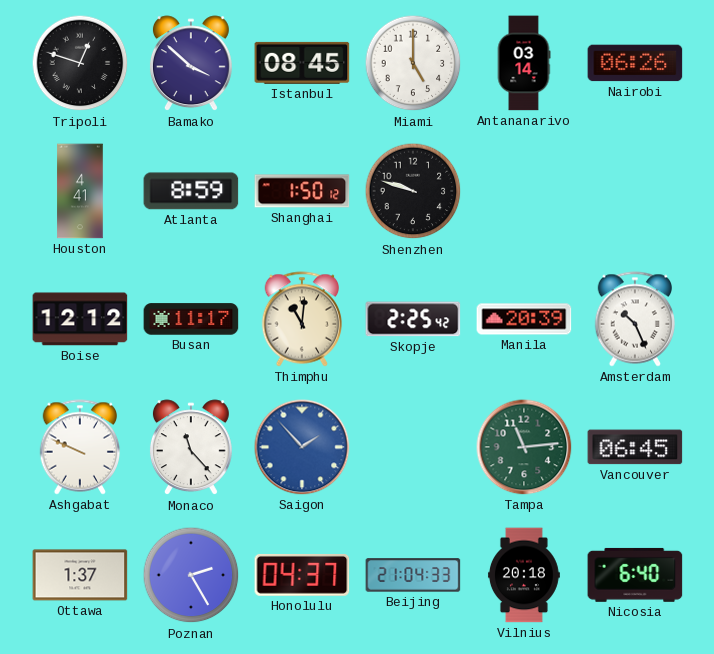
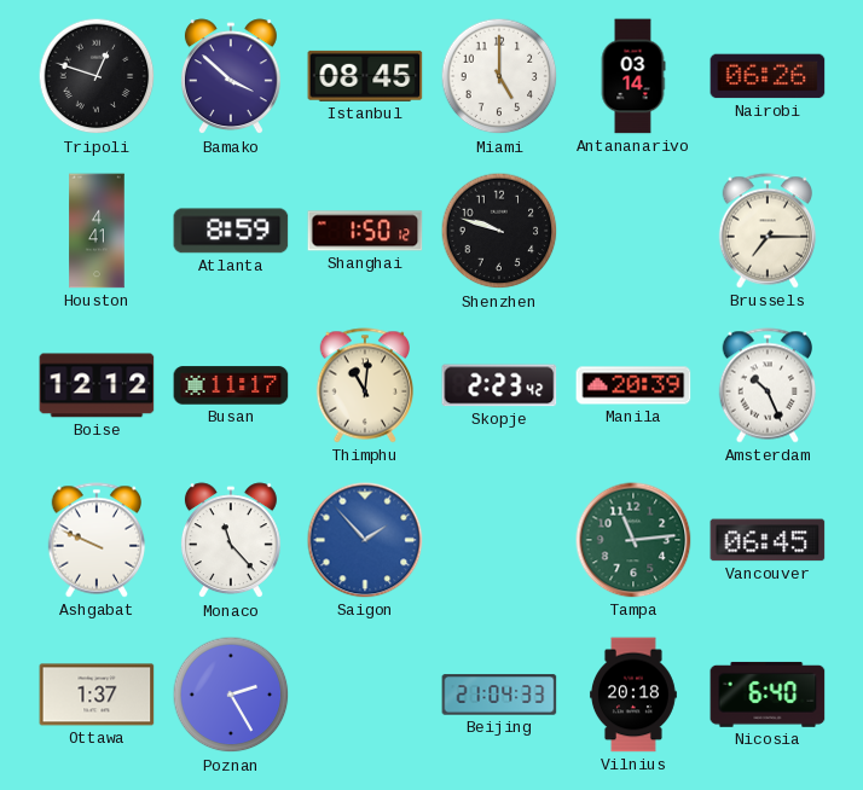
Brussels: none -> 7:15
Skopje: 2:25 -> 2:23
Honolulu: 04:37 -> none
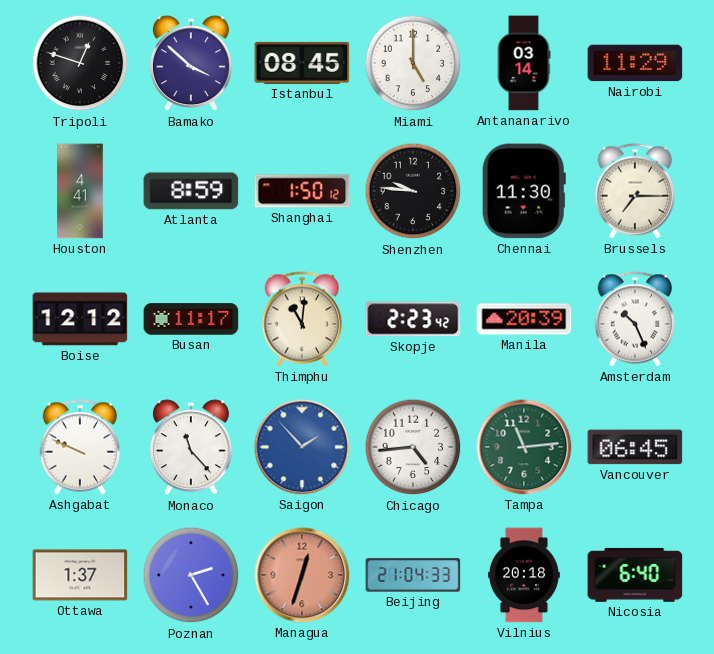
Nairobi: 06:26 -> 11:29
Shenzhen: 9:48 -> 9:46
Chennai: none -> 11:30
Chicago: none -> 4:44
Managua: none -> 12:33
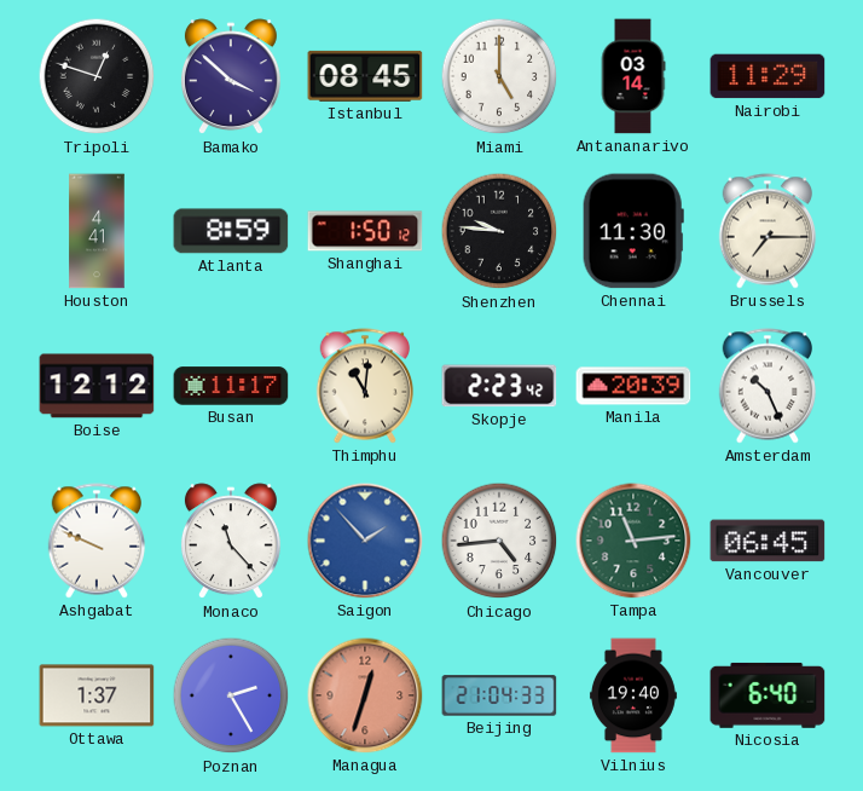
Vilnius: 20:18 -> 19:40
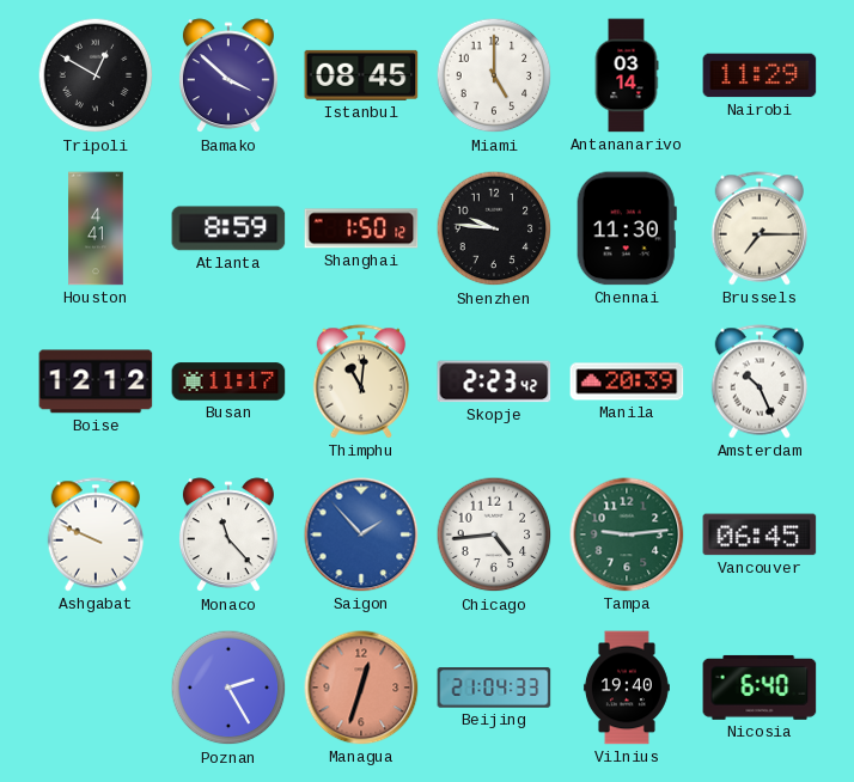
Tripoli: 12:48 -> 12:50
Tampa: 11:14 -> 9:14
Ottawa: 1:37 -> none
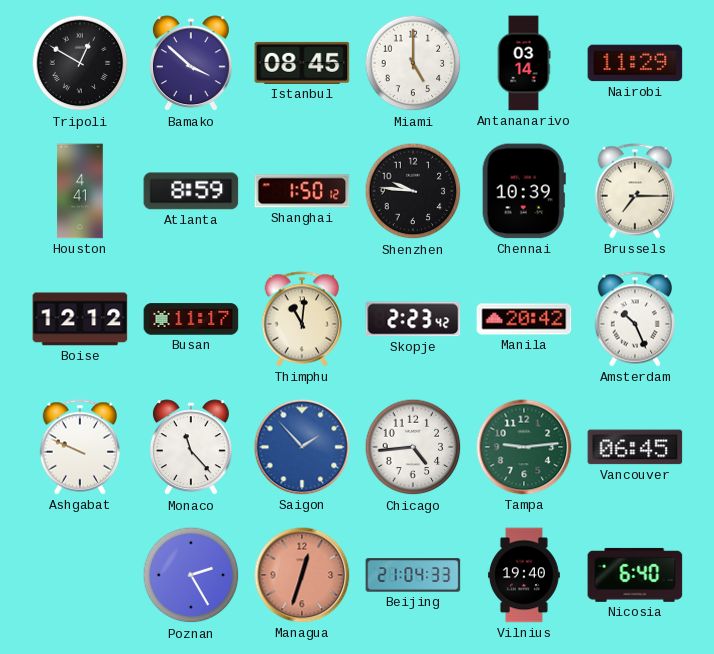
Chennai: 11:30 -> 10:39
Manila: 20:39 -> 20:42
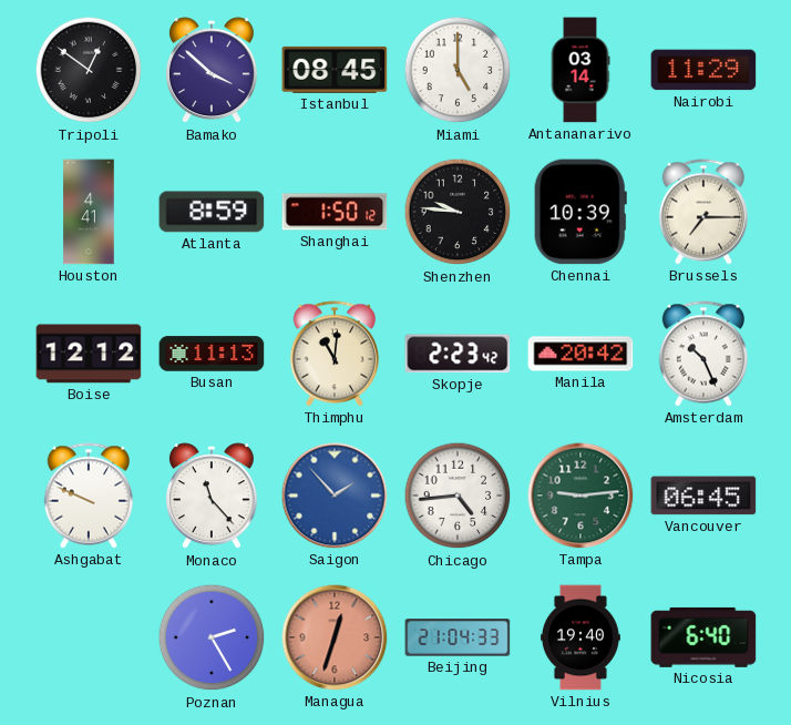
Tripoli: 12:50 -> 12:51
Busan: 11:17 -> 11:13
